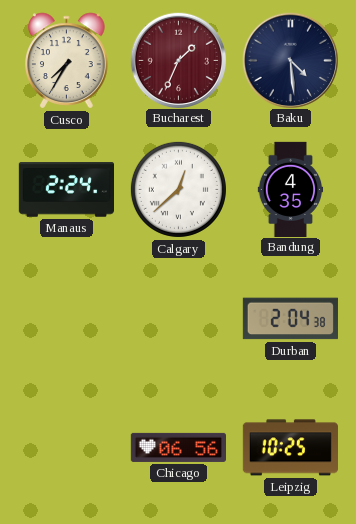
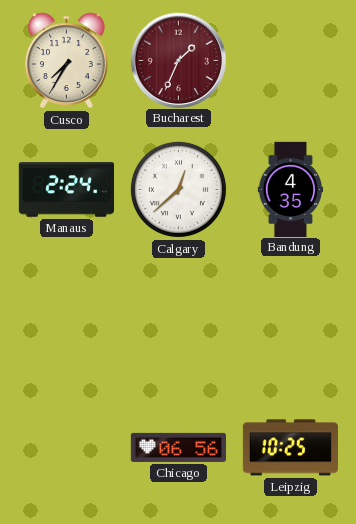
Baku: 4:29 -> none
Durban: 2:04 -> none
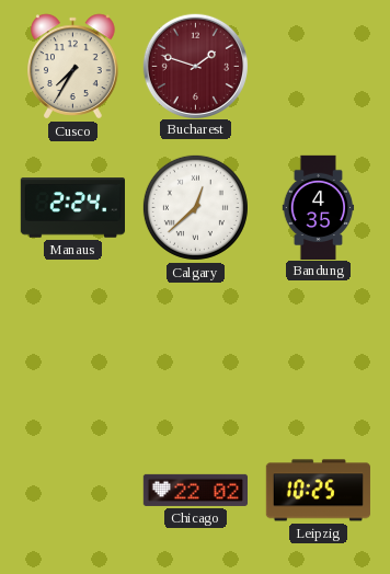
Bucharest: 1:34 -> 1:48
Chicago: 06:56 -> 22:02
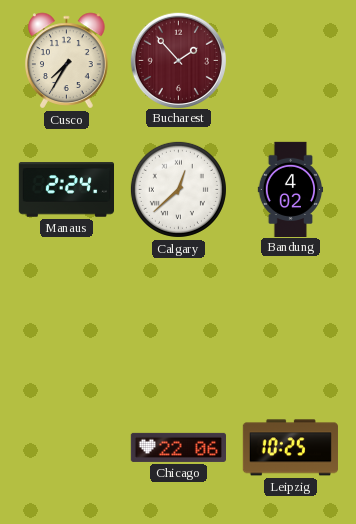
Bucharest: 1:48 -> 1:53
Bandung: 4:35 -> 4:02
Chicago: 22:02 -> 22:06
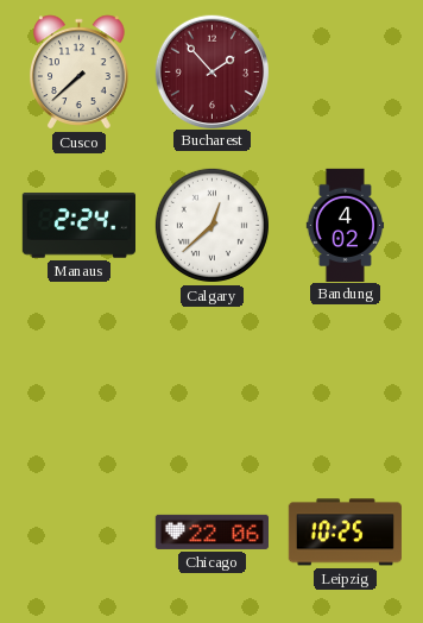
Cusco: 7:35 -> 7:38
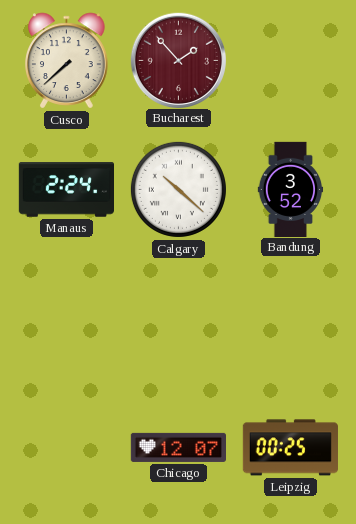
Calgary: 12:38 -> 10:22
Bandung: 4:02 -> 3:52
Chicago: 22:06 -> 12:07
Leipzig: 10:25 -> 00:25
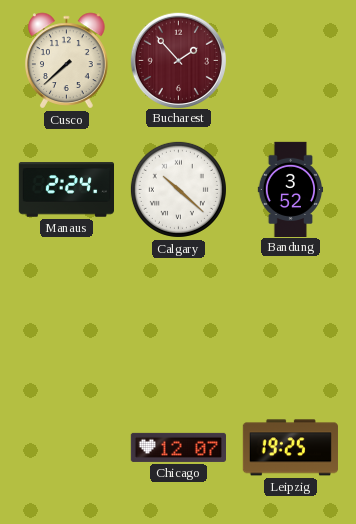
Leipzig: 00:25 -> 19:25
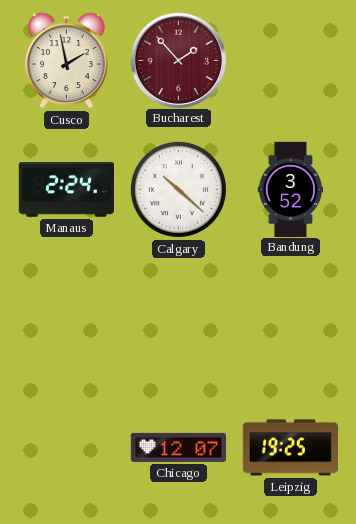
Cusco: 7:38 -> 1:58
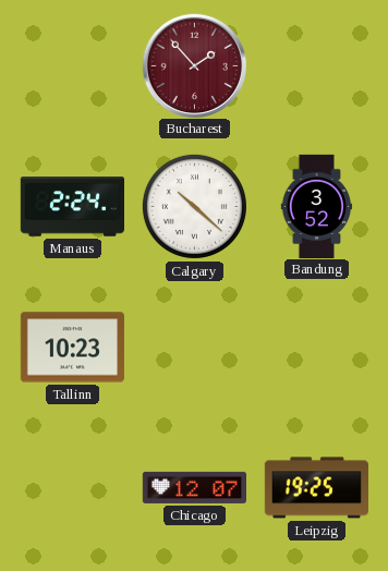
Cusco: 1:58 -> none
Tallinn: none -> 10:23
